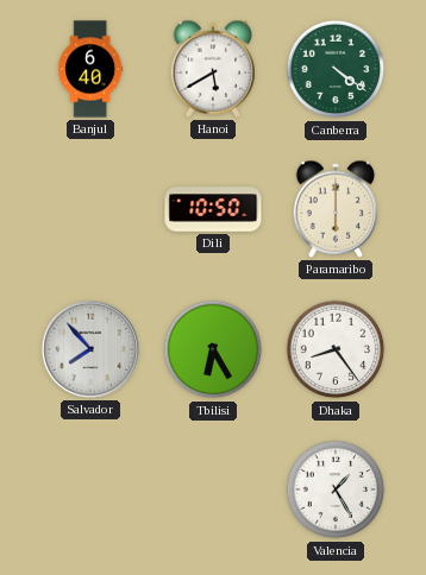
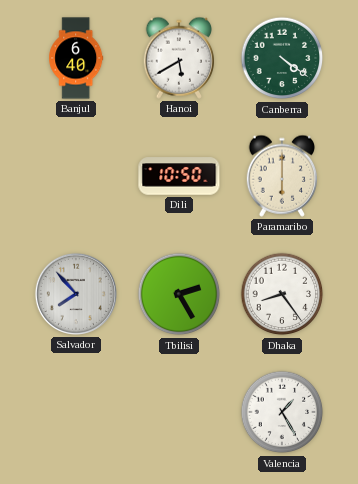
Tbilisi: 6:25 -> 2:25
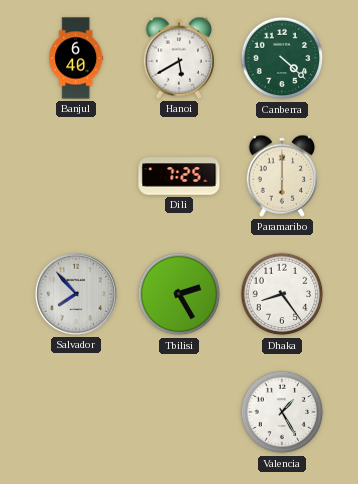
Canberra: 4:21 -> 4:22
Dili: 10:50 -> 7:25
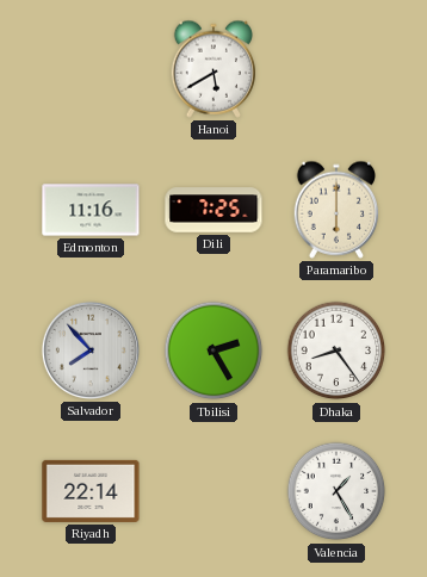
Banjul: 6:40 -> none
Canberra: 4:22 -> none
Edmonton: none -> 11:16
Riyadh: none -> 22:14
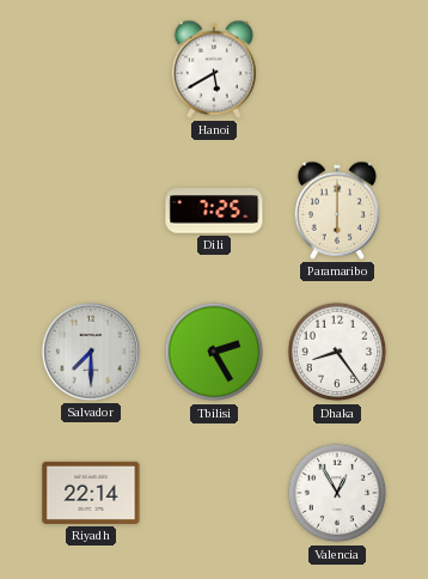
Edmonton: 11:16 -> none
Salvador: 7:53 -> 7:30
Valencia: 1:25 -> 12:55
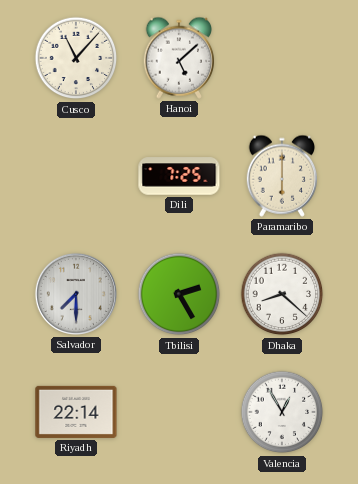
Cusco: none -> 11:07
Hanoi: 5:40 -> 5:08
Dhaka: 8:24 -> 8:22
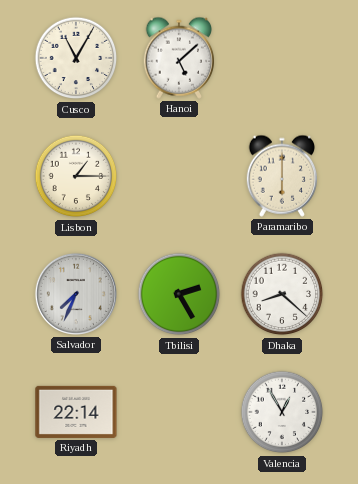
Cusco: 11:07 -> 11:05
Lisbon: none -> 1:15
Dili: 7:25 -> none
Salvador: 7:30 -> 7:34
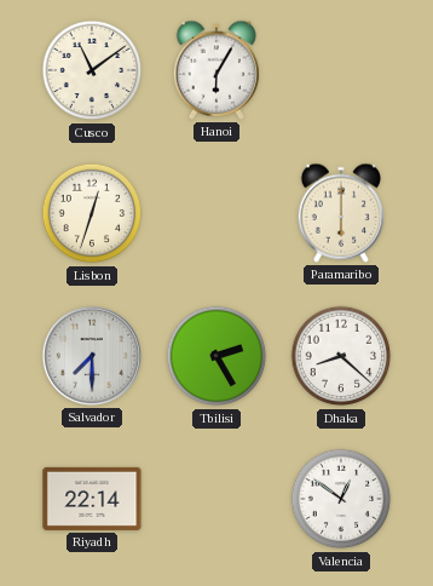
Cusco: 11:05 -> 11:09
Hanoi: 5:08 -> 6:05
Lisbon: 1:15 -> 12:33
Salvador: 7:34 -> 7:30
Valencia: 12:55 -> 12:51
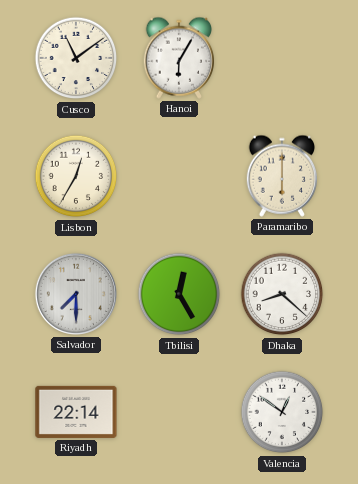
Lisbon: 12:33 -> 12:35
Tbilisi: 2:25 -> 12:25
